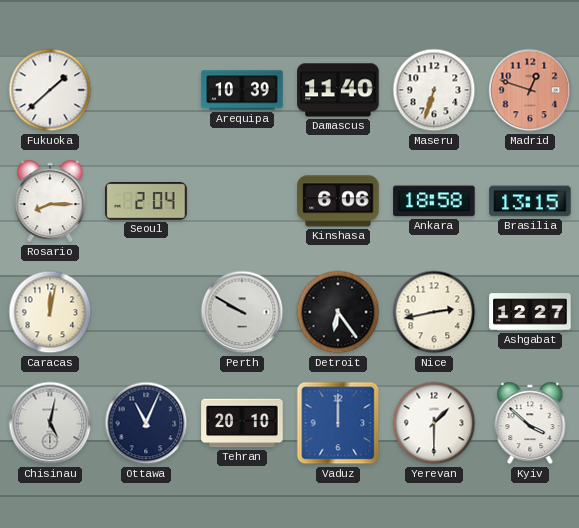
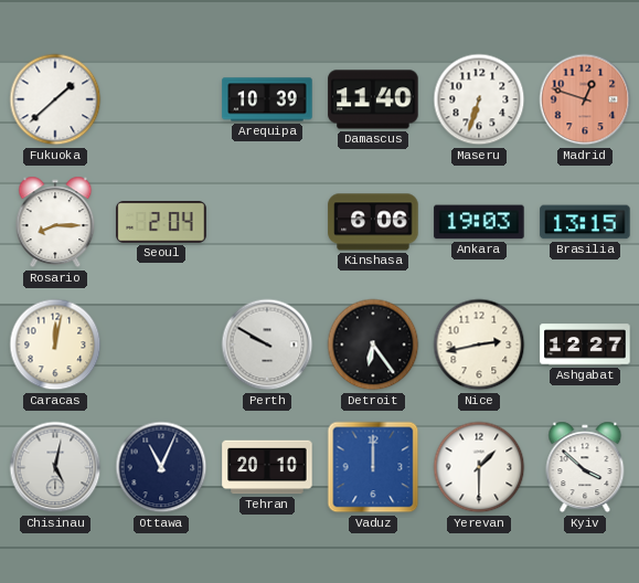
Ankara: 18:58 -> 19:03
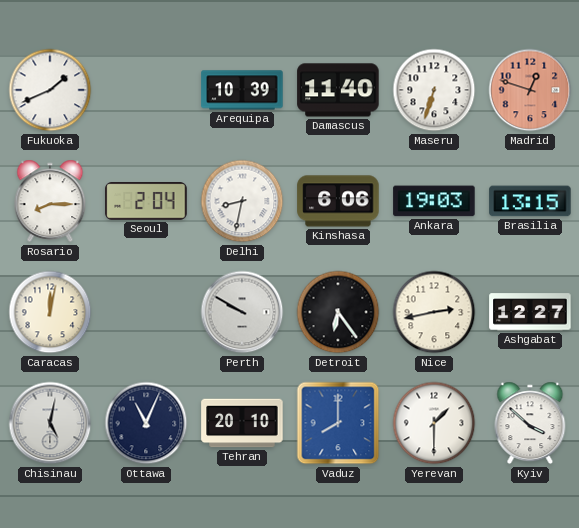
Fukuoka: 1:38 -> 1:41
Delhi: none -> 8:32
Vaduz: 12:00 -> 8:00
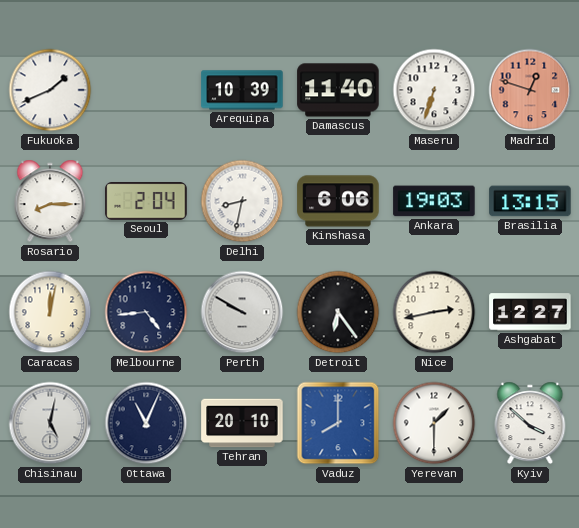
Melbourne: none -> 4:44
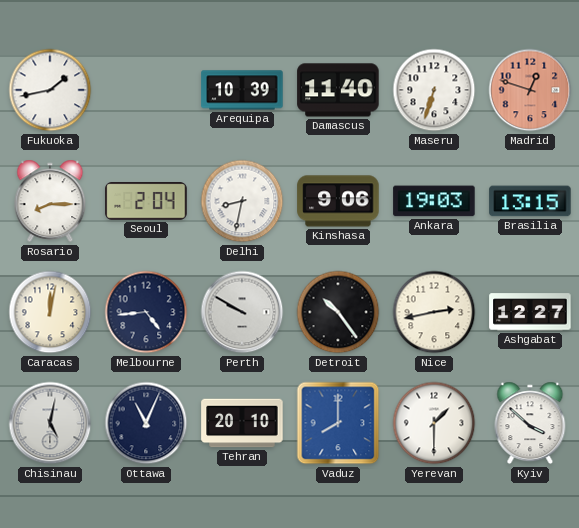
Fukuoka: 1:41 -> 1:43
Kinshasa: 6:06 -> 9:06
Detroit: 6:24 -> 10:24
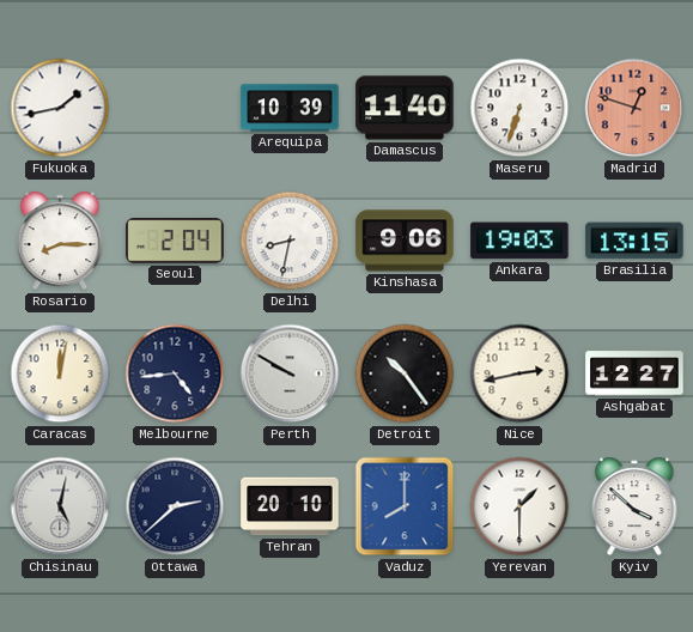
Ottawa: 11:04 -> 2:38
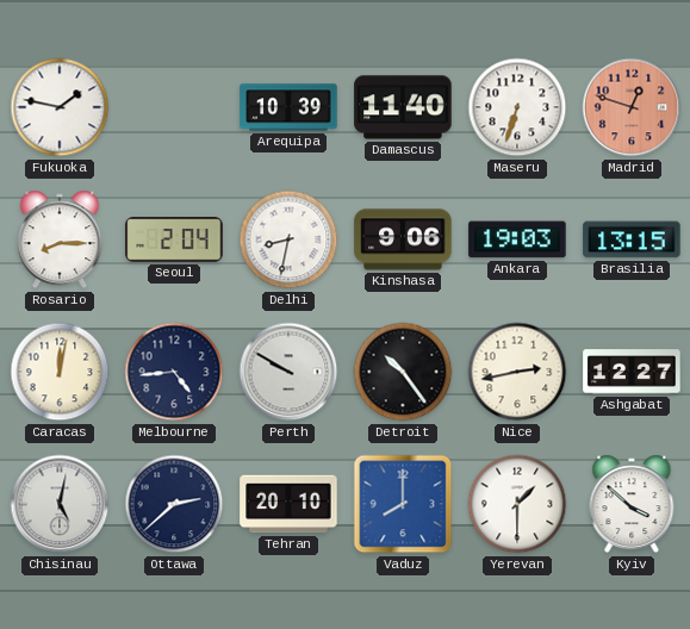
Fukuoka: 1:43 -> 1:47
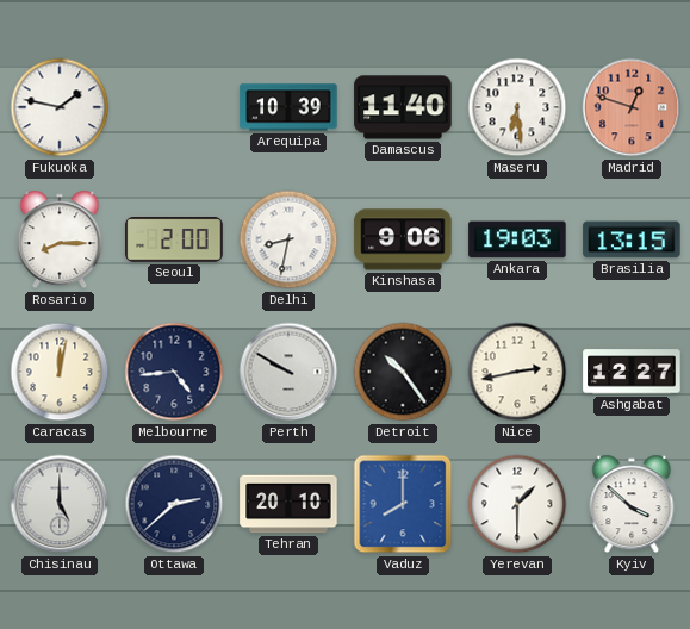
Maseru: 6:33 -> 6:29
Seoul: 2:04 -> 2:00
Chisinau: 5:02 -> 5:00
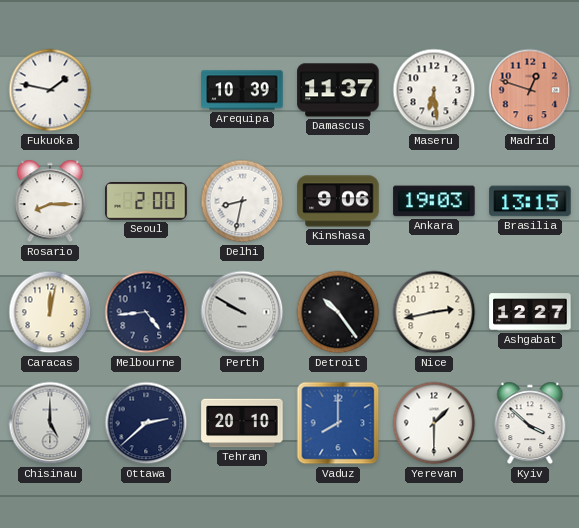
Damascus: 11:40 -> 11:37
